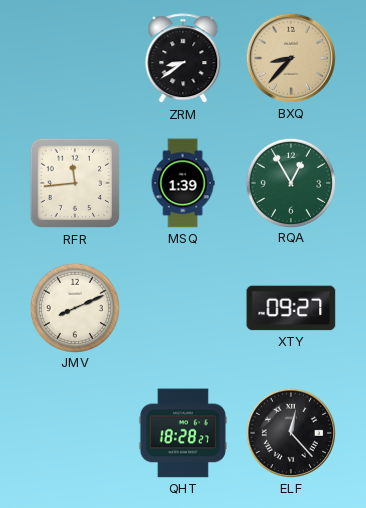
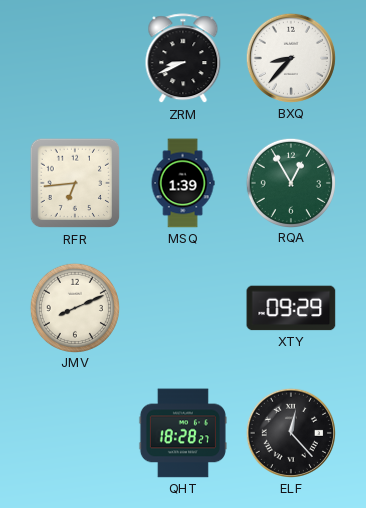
ZRM: 8:39 -> 8:41
BXQ dial: champagne -> white
RFR: 11:44 -> 6:44
XTY: 09:27 -> 09:29
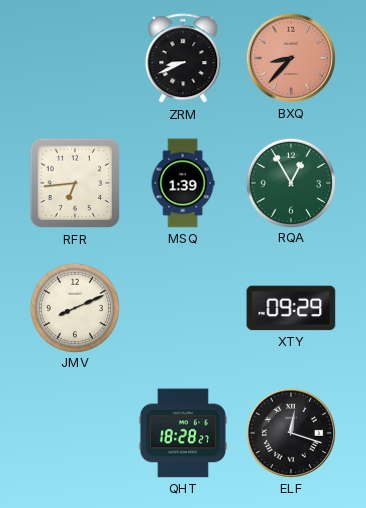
BXQ dial: white -> salmon
ELF: 12:23 -> 12:18
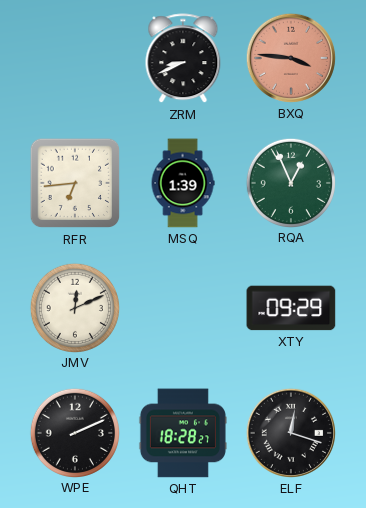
BXQ: 8:37 -> 3:46
RQA: 12:55 -> 12:56
JMV: 8:11 -> 12:11
WPE: none -> 2:11
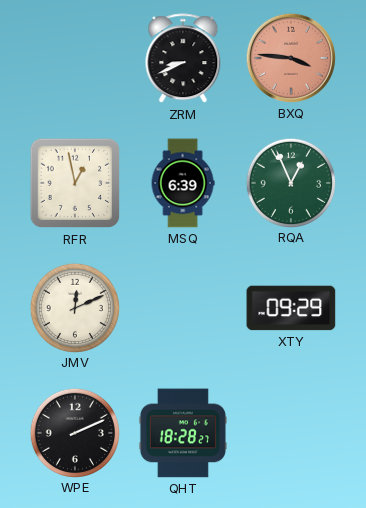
RFR: 6:44 -> 12:58
MSQ: 1:39 -> 6:39
ELF: 12:18 -> none
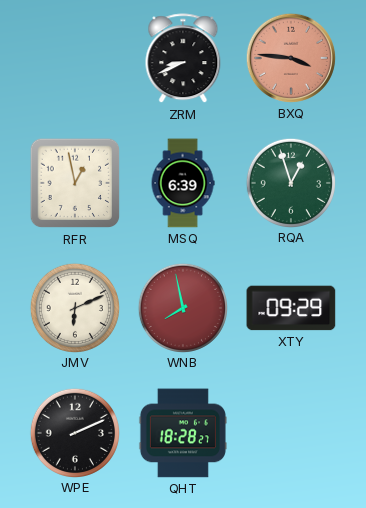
RQA: 12:56 -> 12:57
JMV: 12:11 -> 6:11
WNB: none -> 7:58
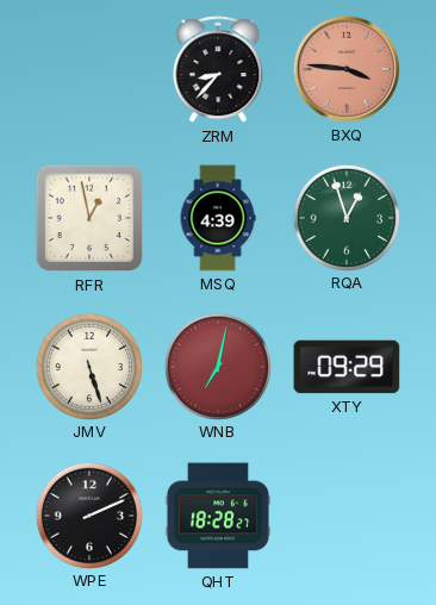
ZRM: 8:41 -> 8:37
MSQ: 6:39 -> 4:39
JMV: 6:11 -> 5:27
WNB: 7:58 -> 7:02
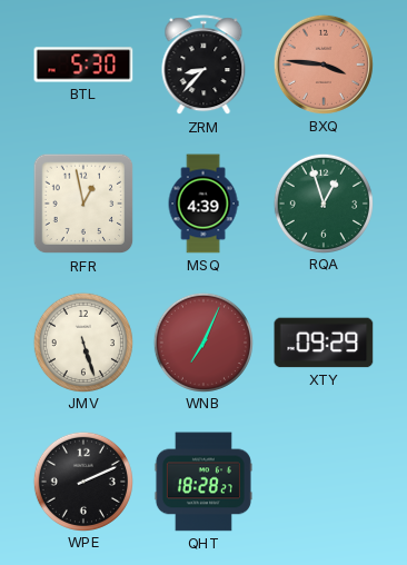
BTL: none -> 5:30
WNB: 7:02 -> 7:04
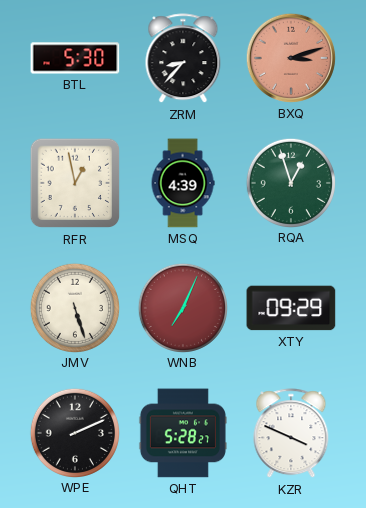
BXQ: 3:46 -> 3:12
QHT: 18:28 -> 5:28
KZR: none -> 3:49
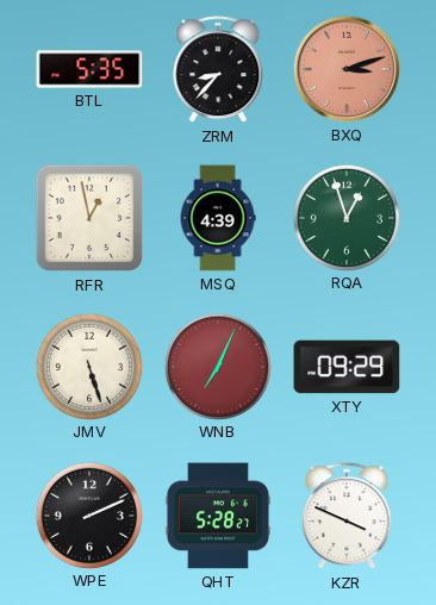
BTL: 5:30 -> 5:35
